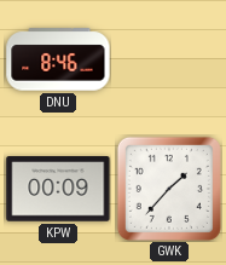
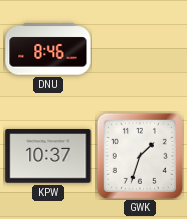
KPW: 00:09 -> 10:37
GWK: 1:37 -> 1:33
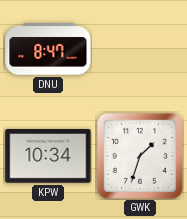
DNU: 8:46 -> 8:47
KPW: 10:37 -> 10:34
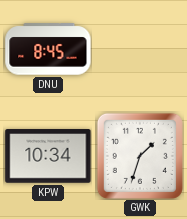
DNU: 8:47 -> 8:45
